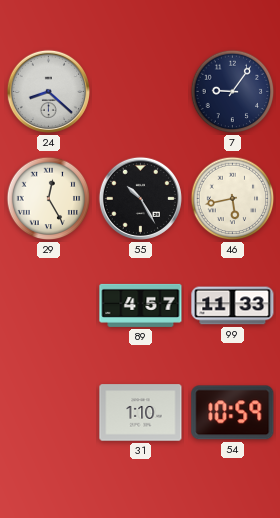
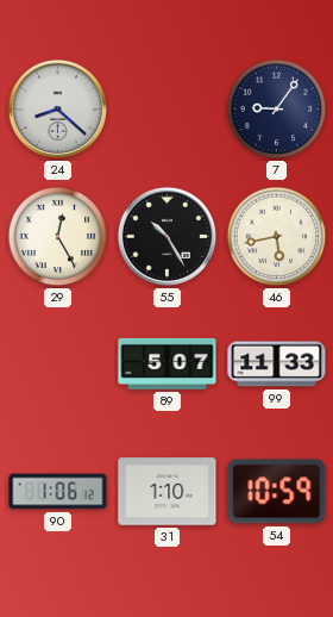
89: 4:57 -> 5:07
90: none -> 1:06
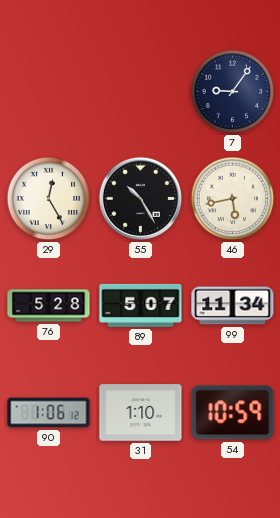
24: 8:22 -> none
76: none -> 5:28
99: 11:33 -> 11:34
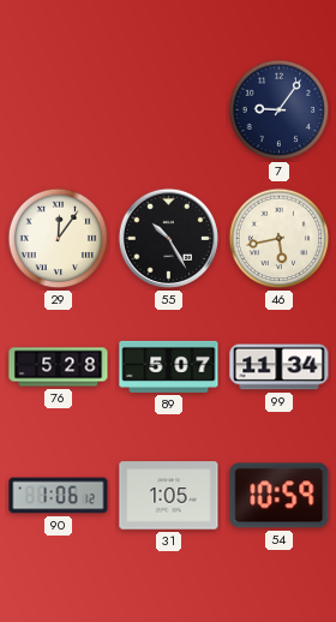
29: 12:25 -> 12:06
31: 1:10 -> 1:05
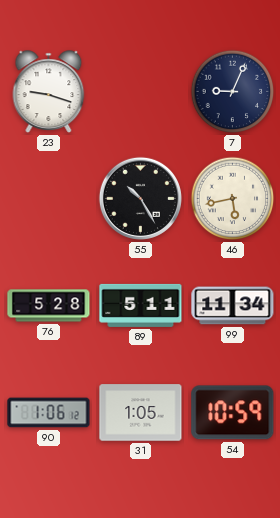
23: none -> 9:18
7: 9:06 -> 9:04
29: 12:06 -> none
89: 5:07 -> 5:11
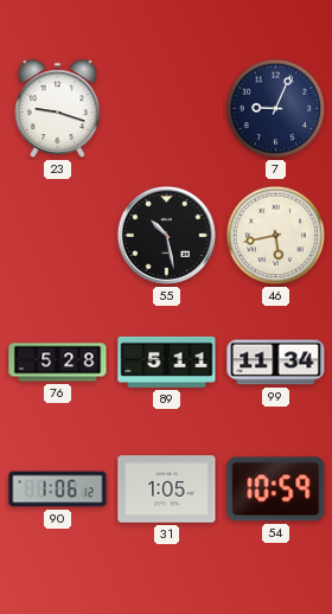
55: 10:25 -> 10:28
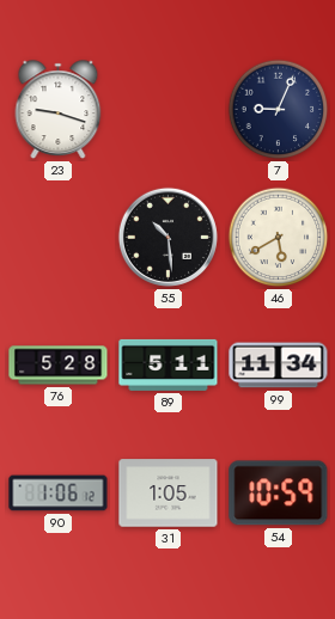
55: 10:28 -> 10:29
46: 5:43 -> 5:40
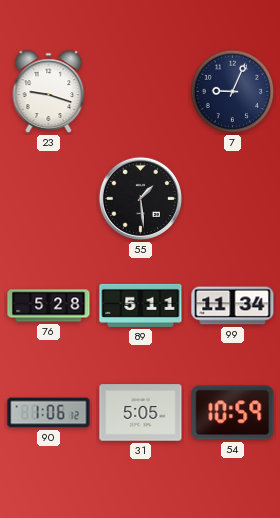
55: 10:29 -> 1:29
46: 5:40 -> none
31: 1:05 -> 5:05
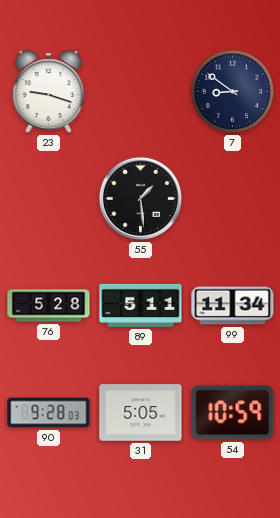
7: 9:04 -> 8:51
90: 1:06 -> 9:28
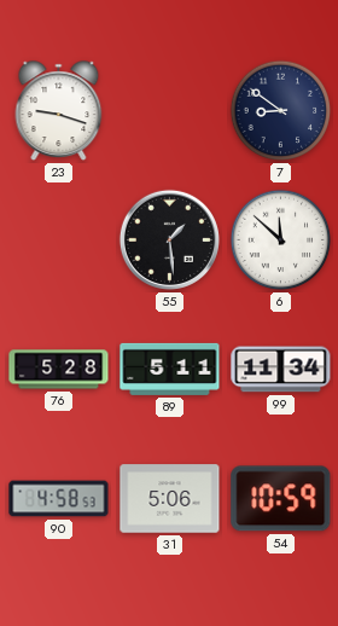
6: none -> 11:52
90: 9:28 -> 4:58
31: 5:05 -> 5:06
